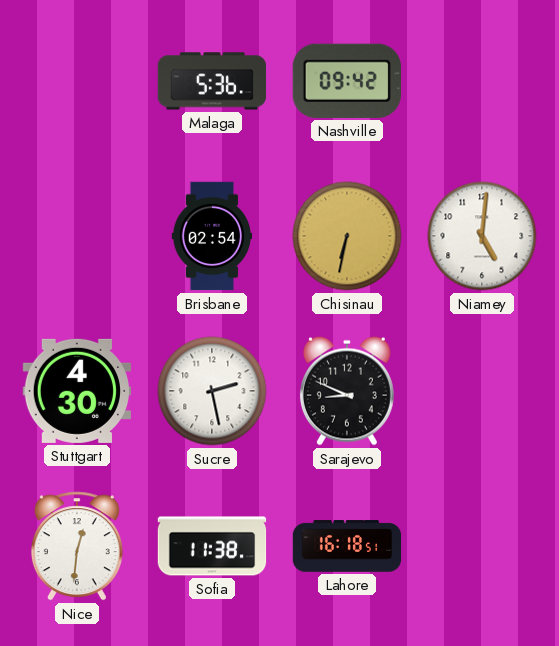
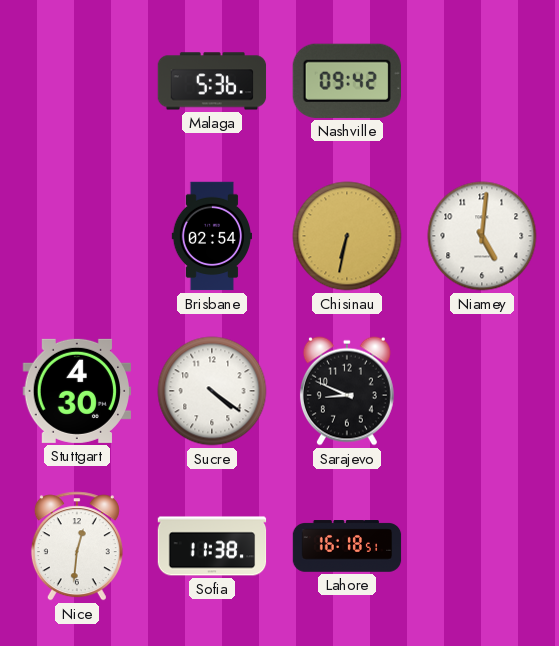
Sucre: 2:28 -> 4:21
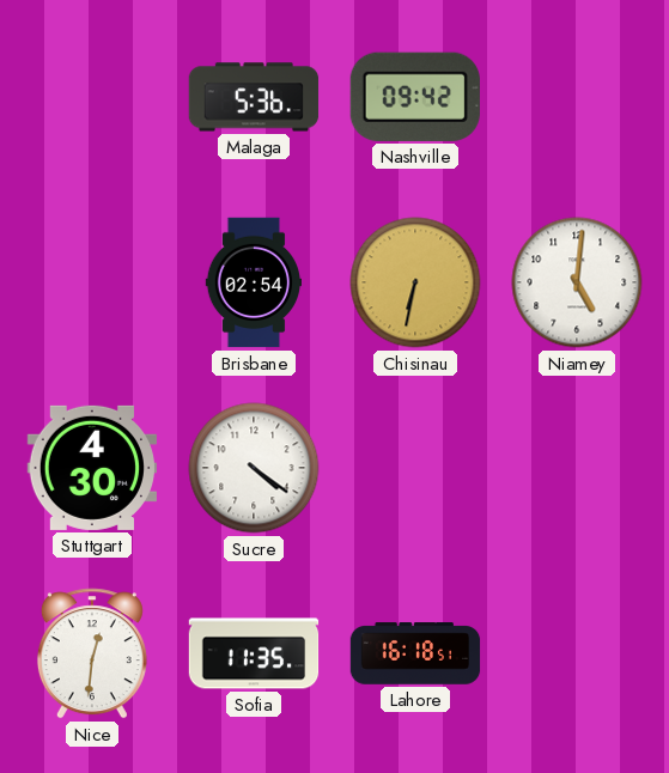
Sarajevo: 8:49 -> none
Sofia: 11:38 -> 11:35
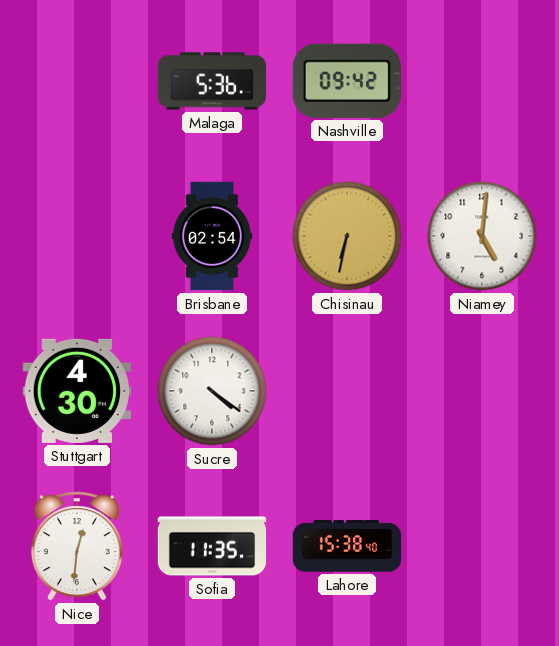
Lahore: 16:18 -> 15:38
